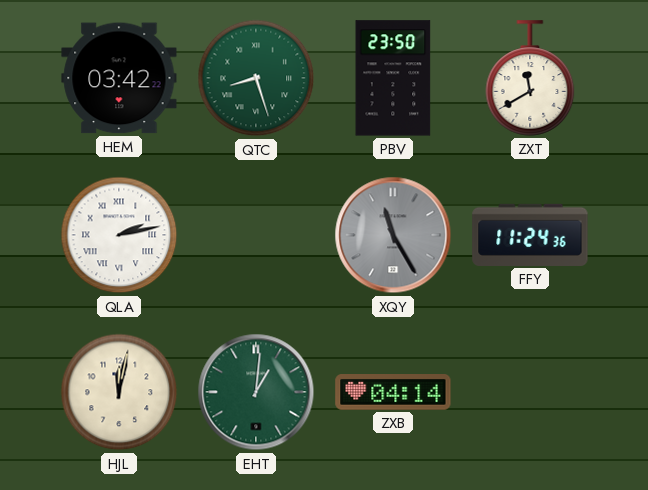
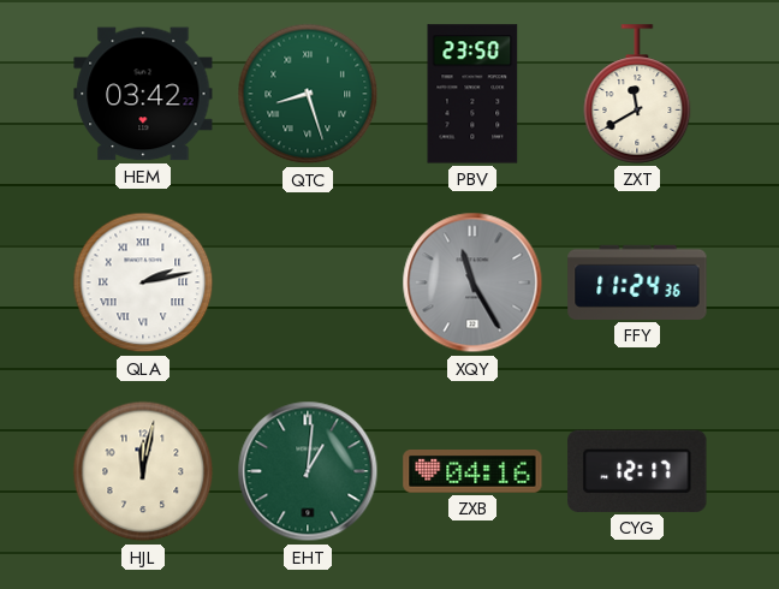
ZXB: 04:14 -> 04:16
CYG: none -> 12:17
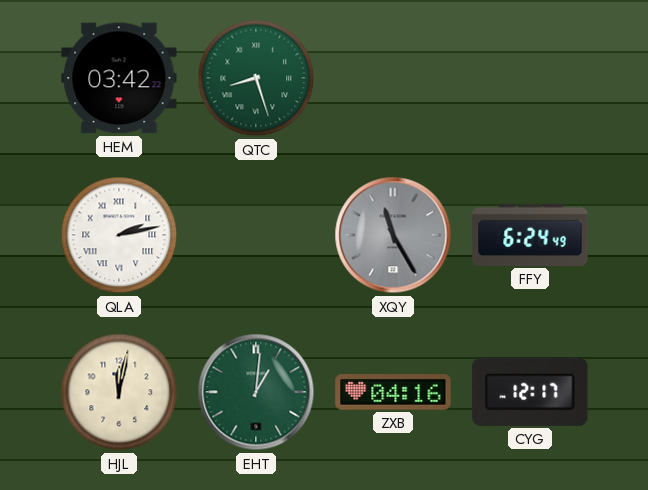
PBV: 23:50 -> none
ZXT: 11:40 -> none
FFY: 11:24 -> 6:24
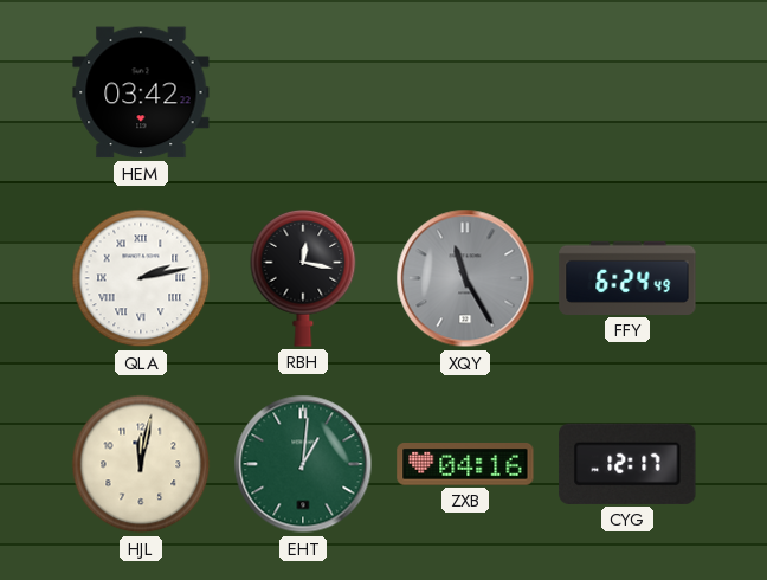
QTC: 8:27 -> none
RBH: none -> 12:17
